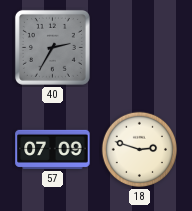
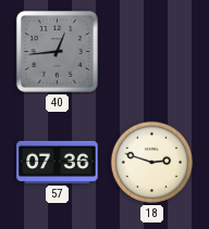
40: 2:35 -> 12:44
57: 07:09 -> 07:36
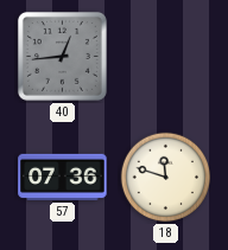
18: 2:48 -> 11:48
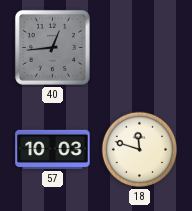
57: 07:36 -> 10:03
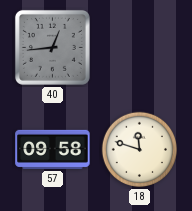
57: 10:03 -> 09:58
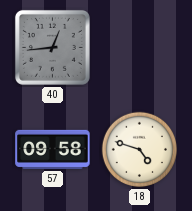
18: 11:48 -> 4:48
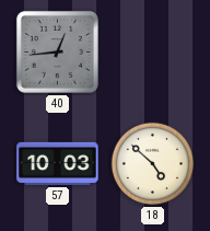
57: 09:58 -> 10:03
18: 4:48 -> 4:52
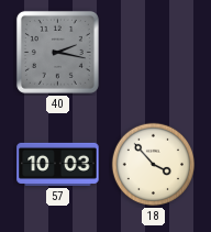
40: 12:44 -> 2:17
18: 4:52 -> 3:53
